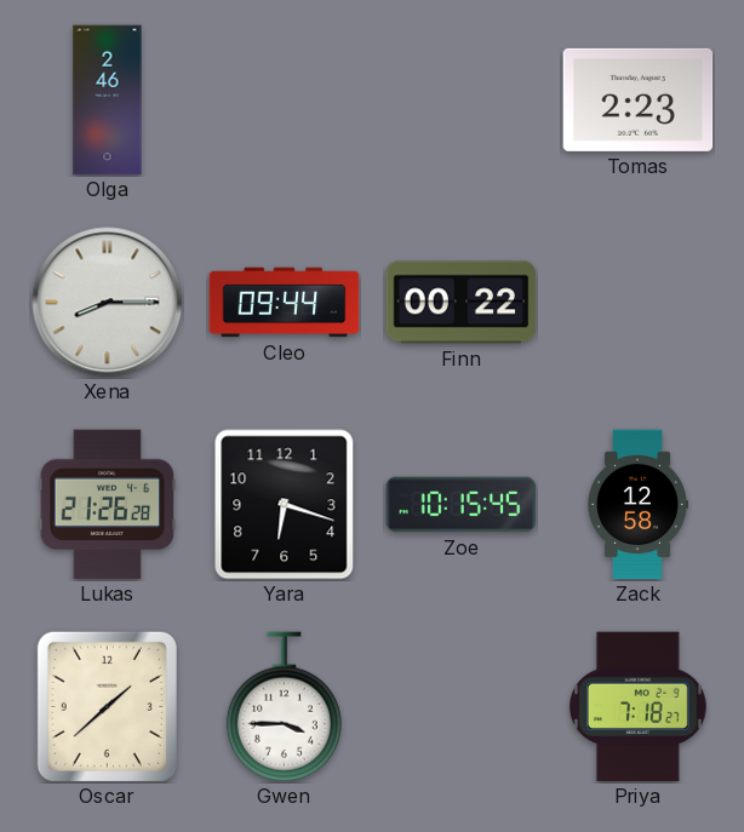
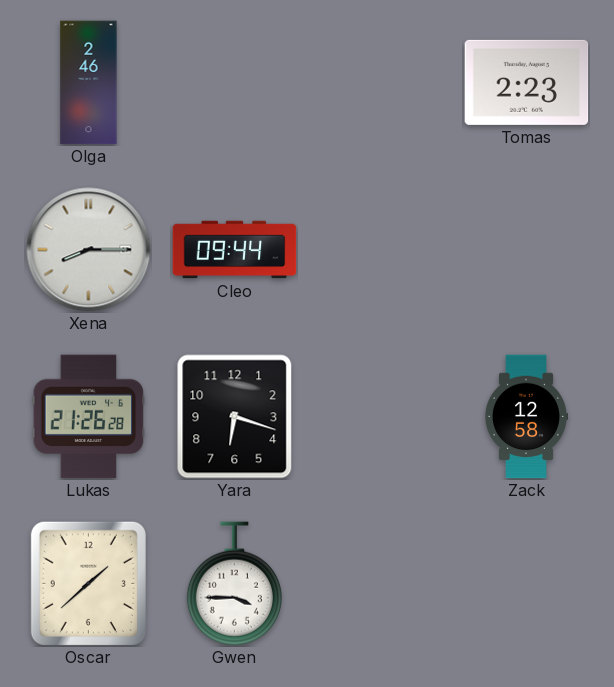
Finn: 00:22 -> none
Zoe: 10:15 -> none
Priya: 7:18 -> none
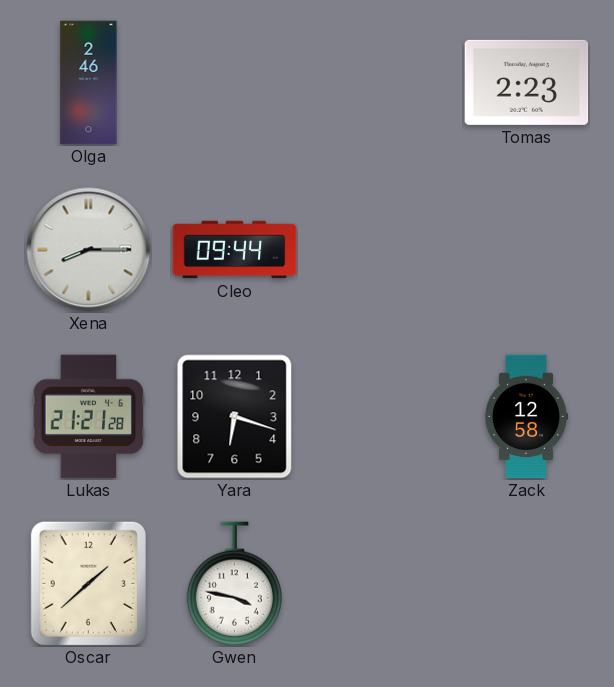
Lukas: 21:26 -> 21:21
Gwen: 3:45 -> 3:47
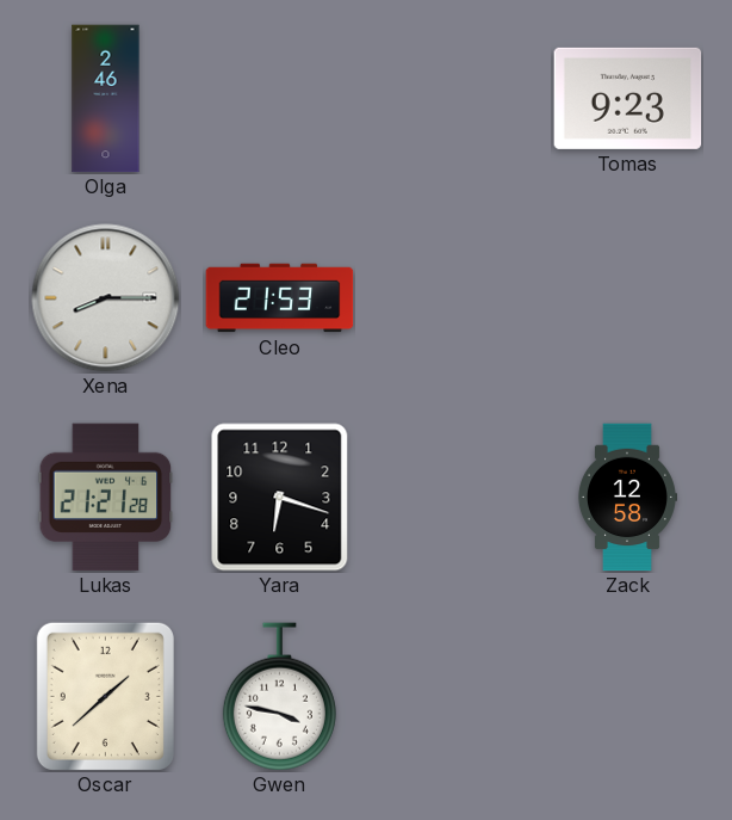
Tomas: 2:23 -> 9:23
Cleo: 09:44 -> 21:53
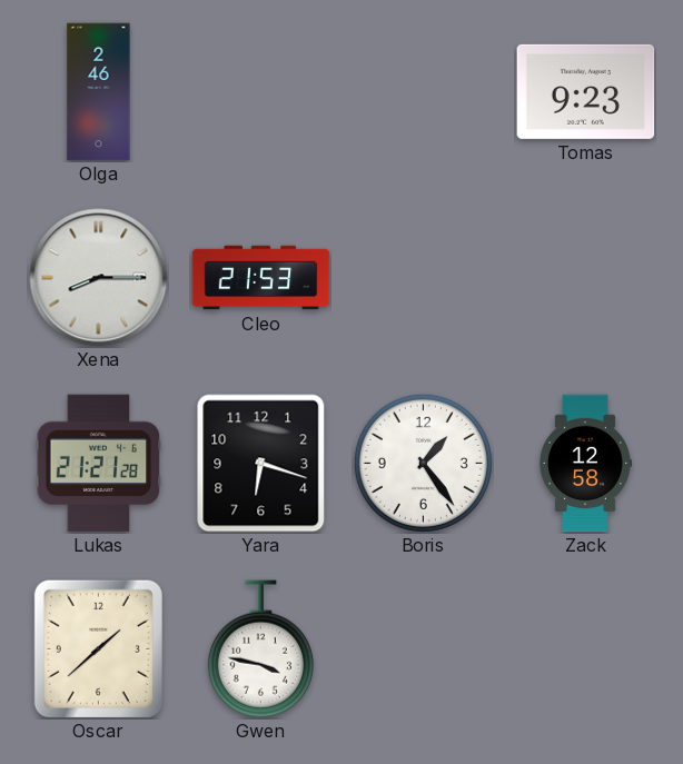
Boris: none -> 1:24
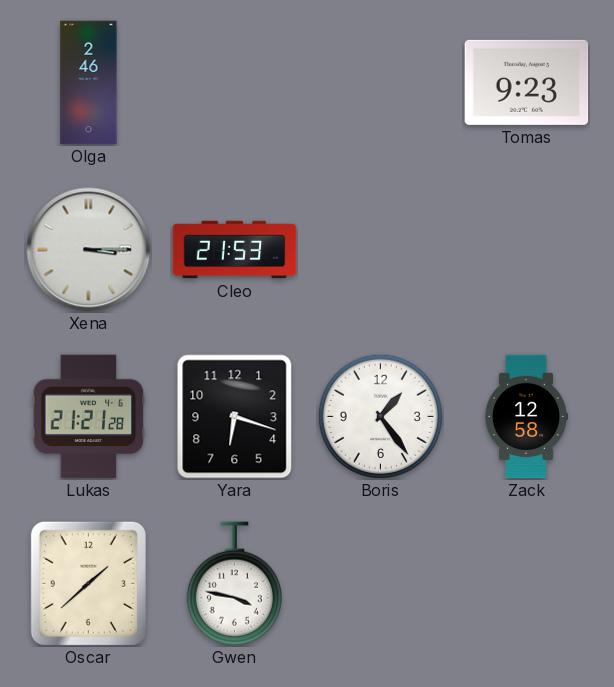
Xena: 8:15 -> 3:15
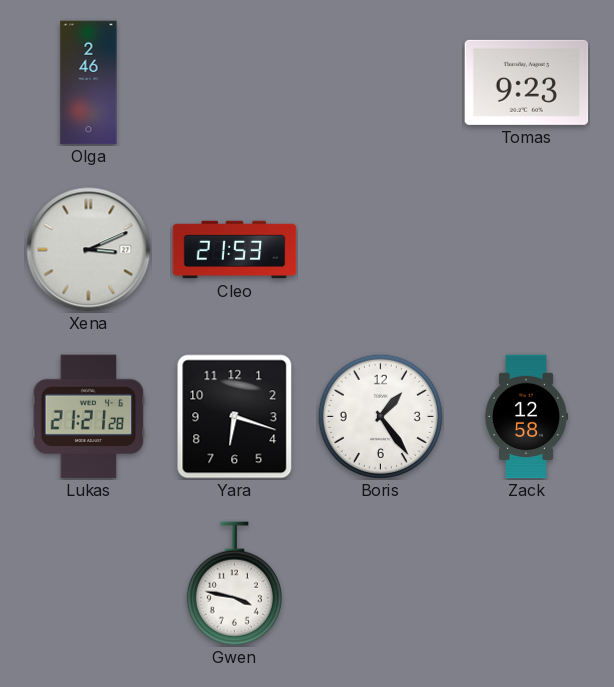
Xena: 3:15 -> 3:11
Oscar: 1:38 -> none
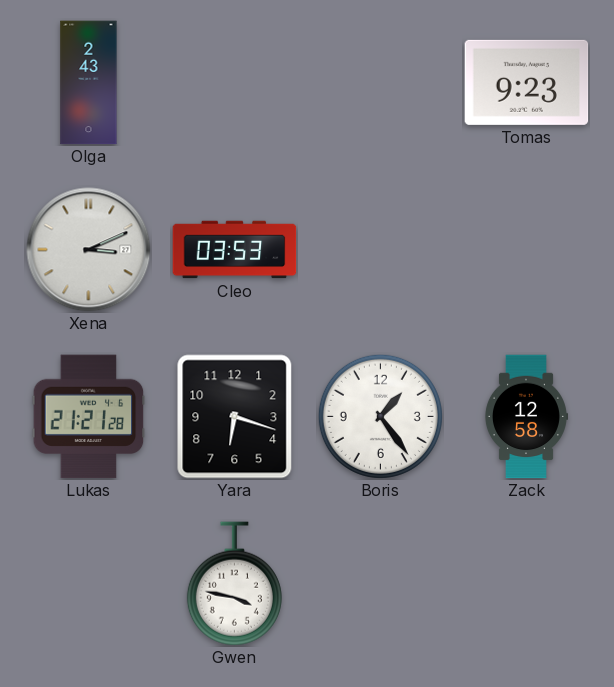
Olga: 2:46 -> 2:43
Cleo: 21:53 -> 03:53
